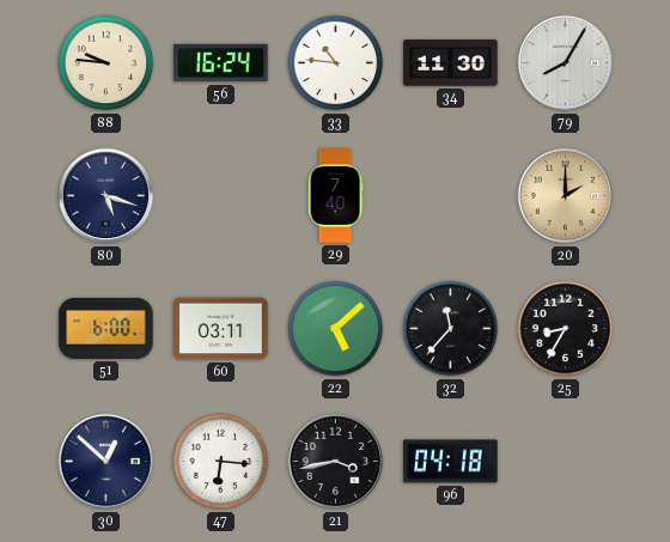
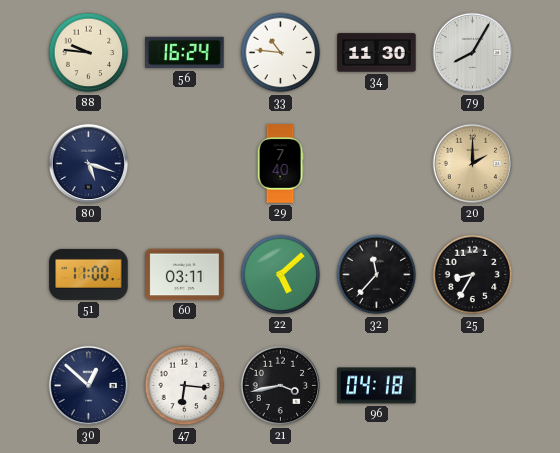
51: 6:00 -> 11:00
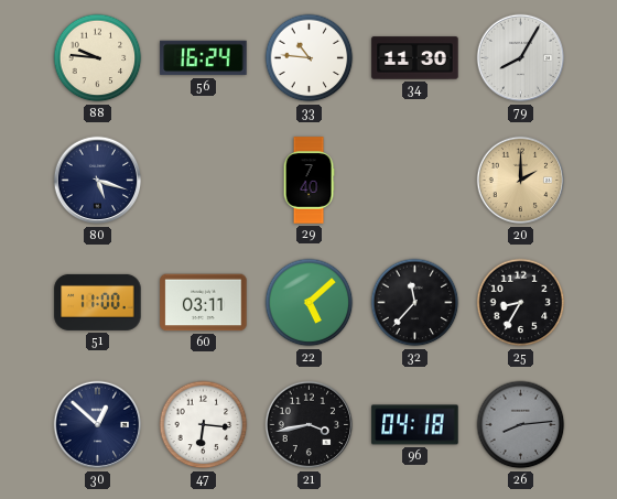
26: none -> 8:14
